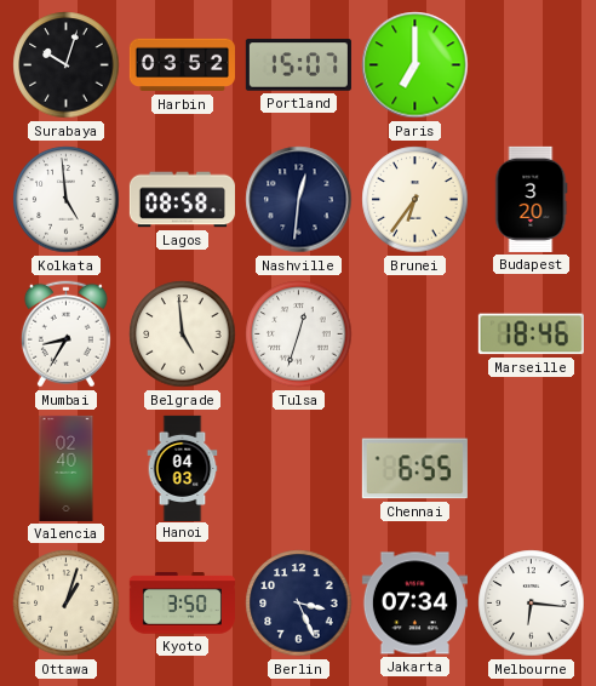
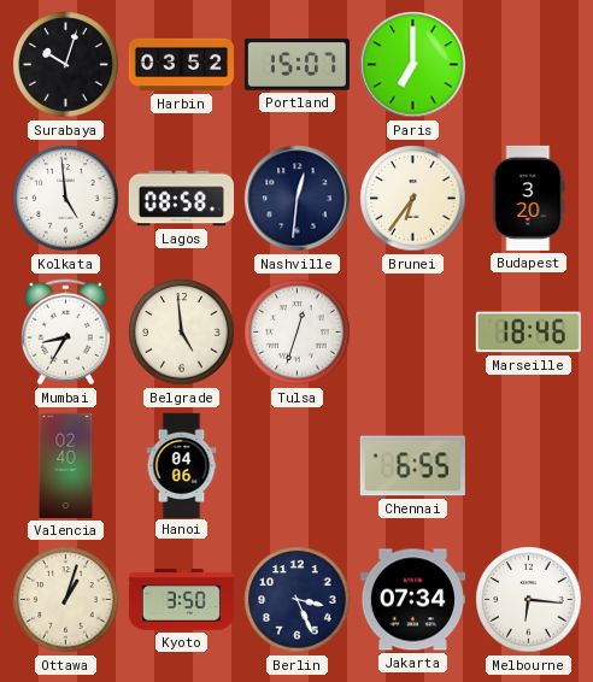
Hanoi: 04:03 -> 04:06
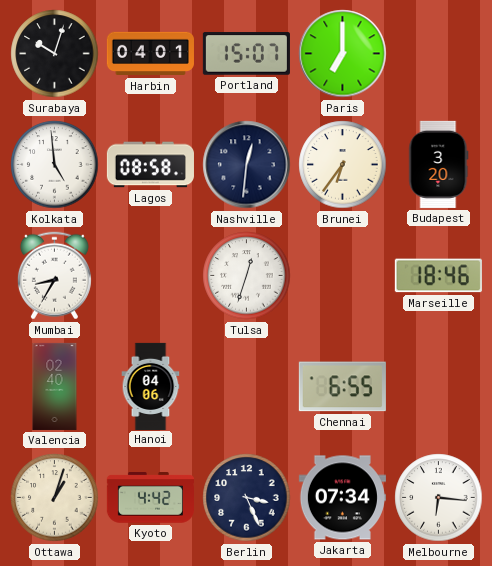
Harbin: 03:52 -> 04:01
Belgrade: 4:59 -> none
Kyoto: 3:50 -> 4:42
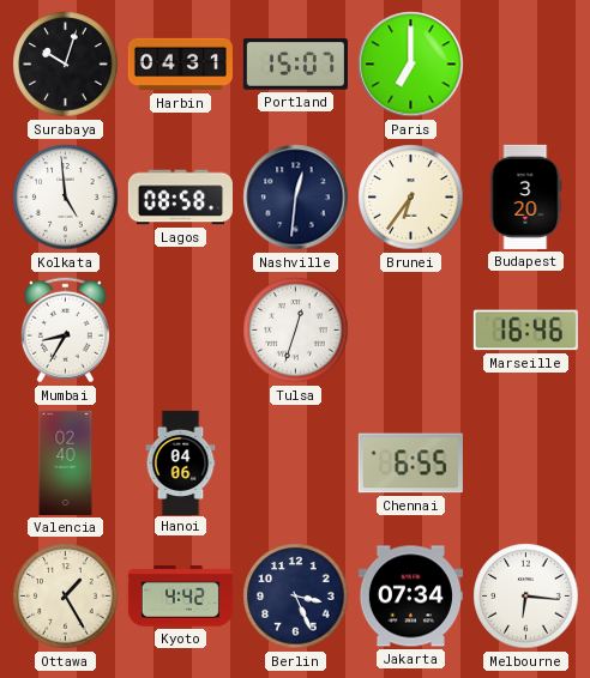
Harbin: 04:01 -> 04:31
Marseille: 18:46 -> 16:46
Ottawa: 1:03 -> 1:25
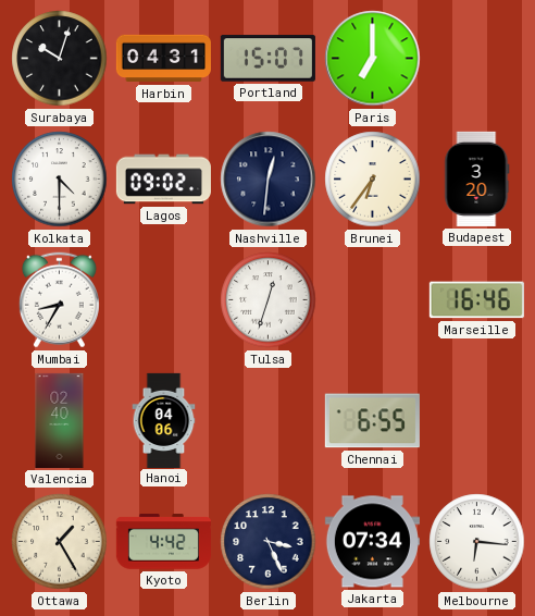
Kolkata: 4:59 -> 4:30
Lagos: 08:58 -> 09:02
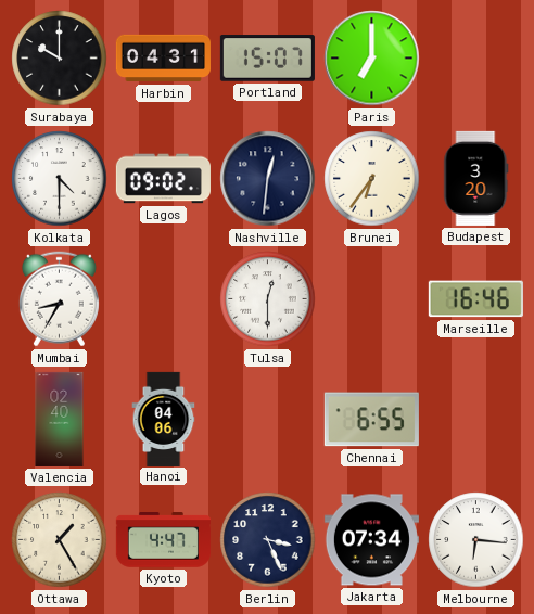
Surabaya: 10:03 -> 10:00
Tulsa: 12:33 -> 12:30
Kyoto: 4:42 -> 4:47
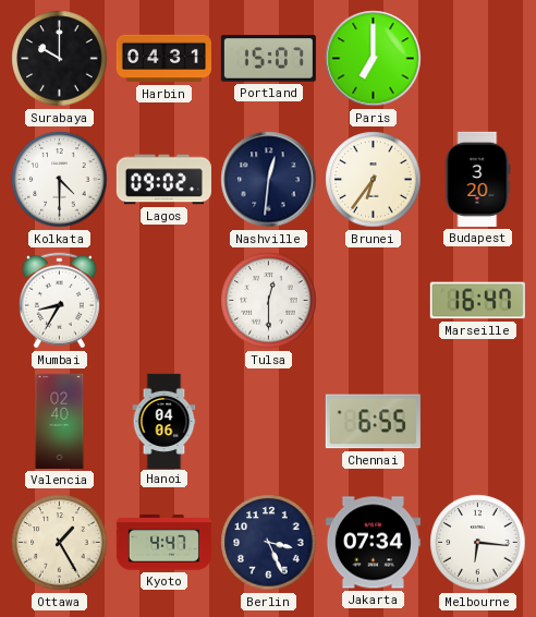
Marseille: 16:46 -> 16:47
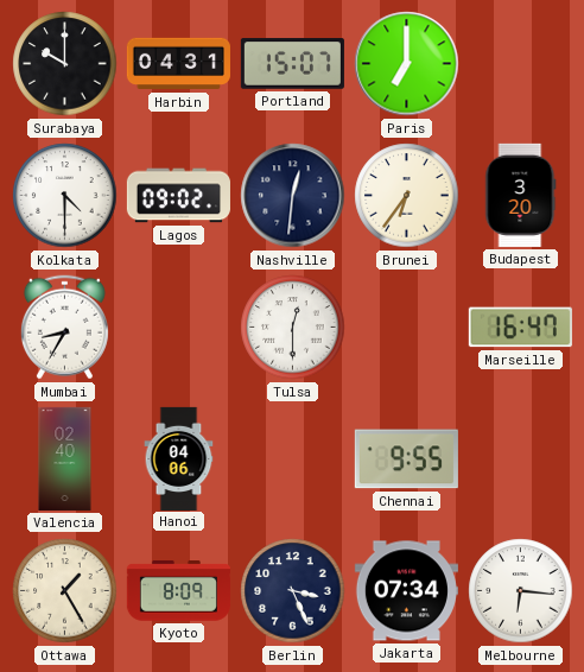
Chennai: 6:55 -> 9:55
Kyoto: 4:47 -> 8:09
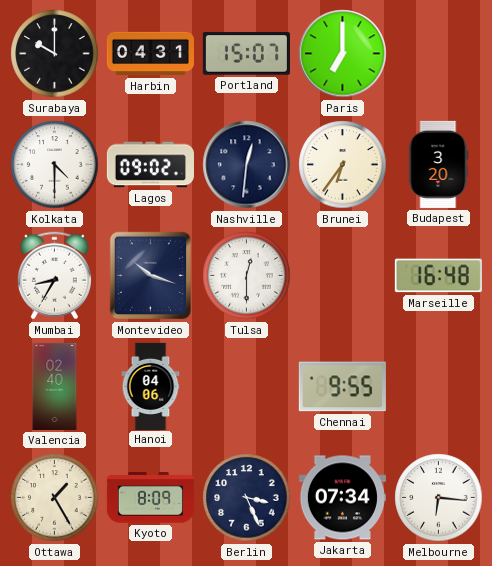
Montevideo: none -> 10:18
Marseille: 16:47 -> 16:48
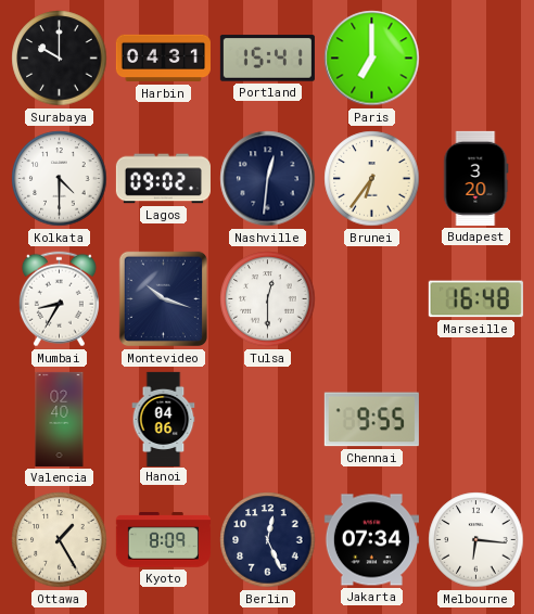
Portland: 15:07 -> 15:41
Berlin: 3:26 -> 12:26
